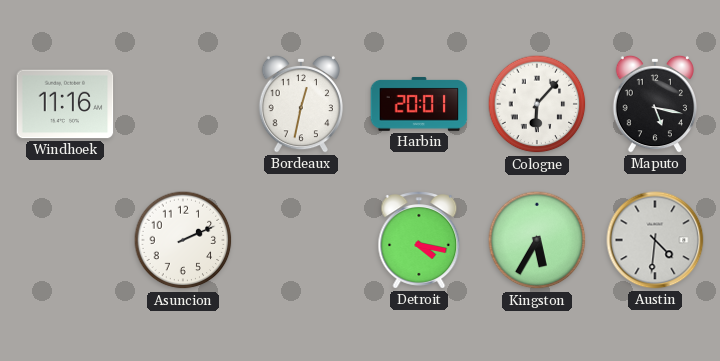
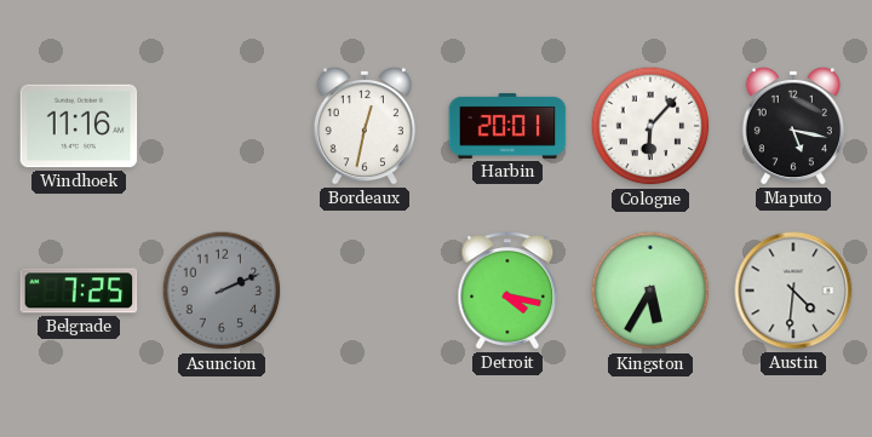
Belgrade: none -> 7:25
Asuncion dial: white -> grey
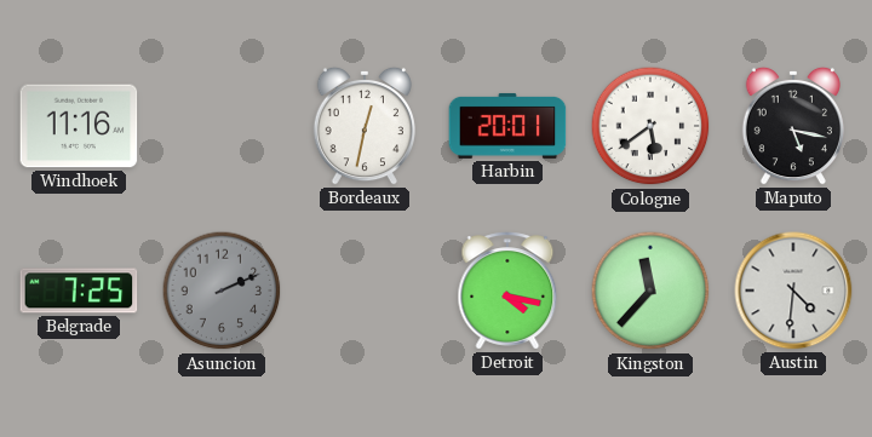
Cologne: 6:07 -> 5:39
Kingston: 5:35 -> 11:37
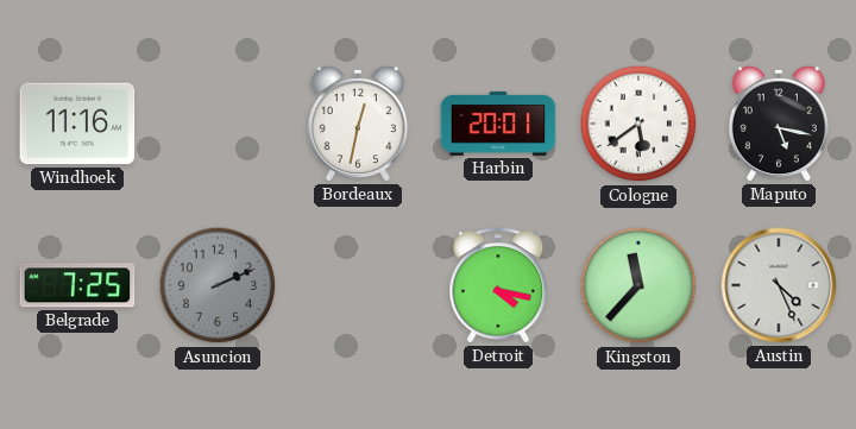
Austin: 4:31 -> 4:26
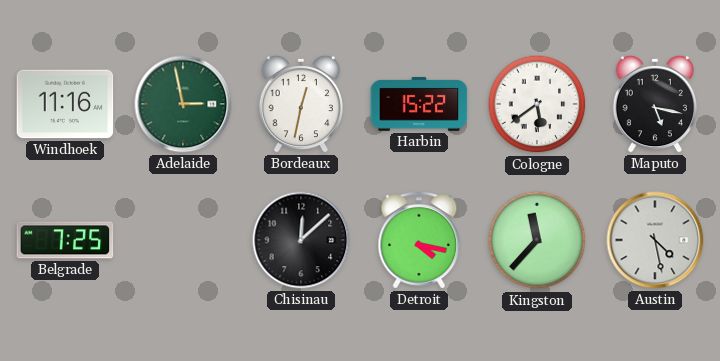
Adelaide: none -> 2:58
Harbin: 20:01 -> 15:22
Asuncion: 2:11 -> none
Chisinau: none -> 12:08
Austin: 4:26 -> 4:28
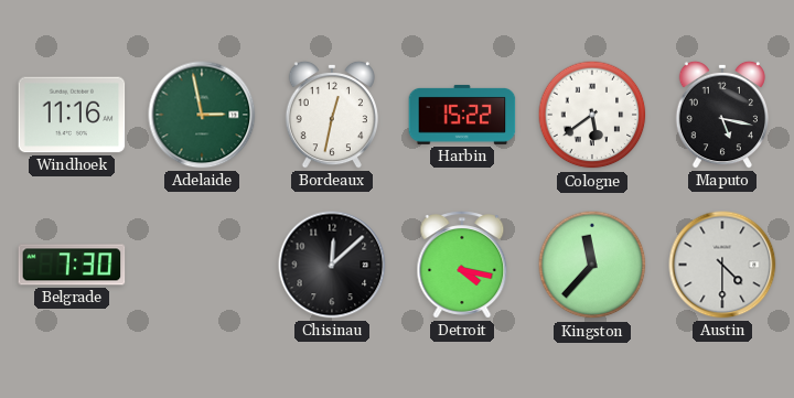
Belgrade: 7:25 -> 7:30
Austin: 4:28 -> 4:30
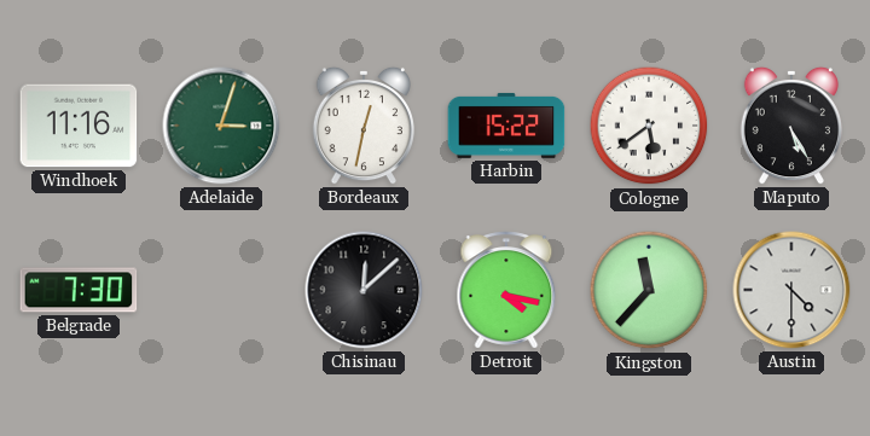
Adelaide: 2:58 -> 3:03
Maputo: 5:17 -> 5:25
